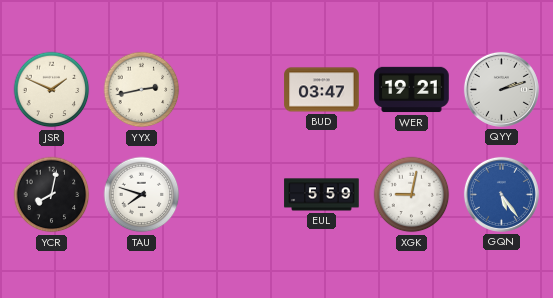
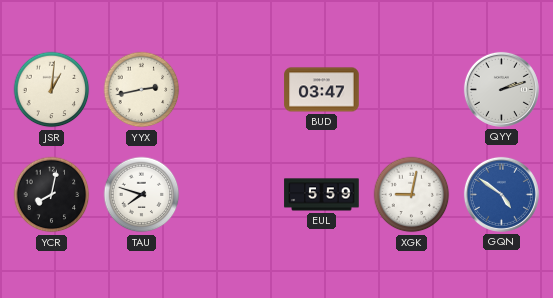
JSR: 1:49 -> 1:01
WER: 19:21 -> none
GQN: 5:24 -> 4:51
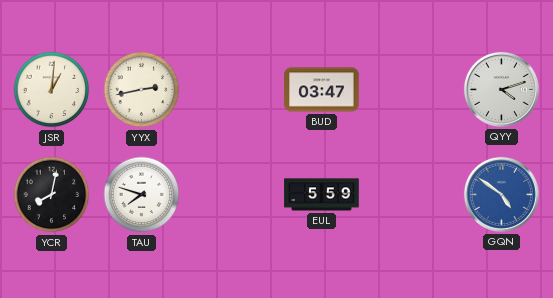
QYY: 2:12 -> 4:12
XGK: 9:02 -> none
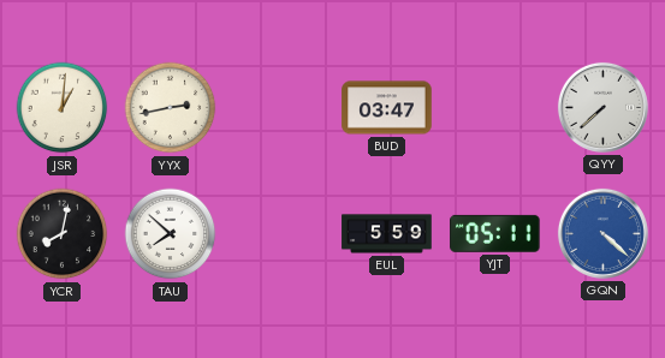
QYY: 4:12 -> 7:38
TAU: 7:48 -> 7:52
YJT: none -> 05:11
GQN: 4:51 -> 4:22
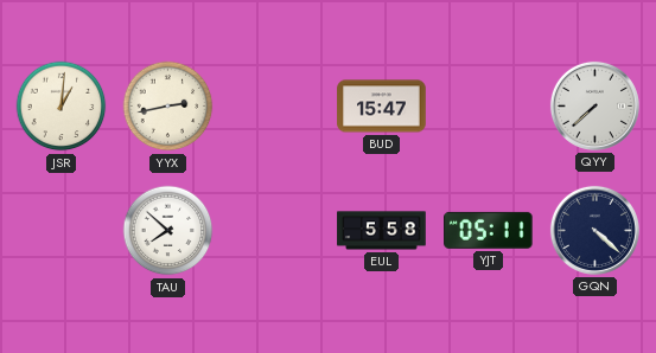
BUD: 03:47 -> 15:47
YCR: 8:02 -> none
EUL: 5:59 -> 5:58
GQN dial: blue -> navy
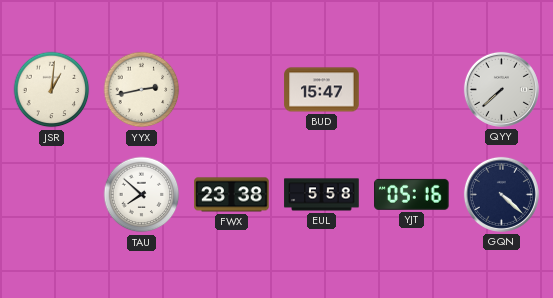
FWX: none -> 23:38
YJT: 05:11 -> 05:16
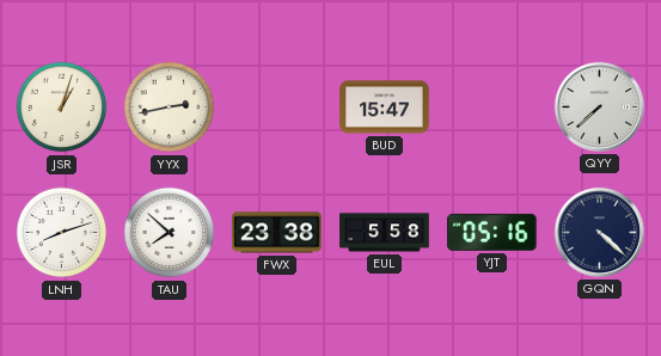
JSR: 1:01 -> 1:03
LNH: none -> 8:12
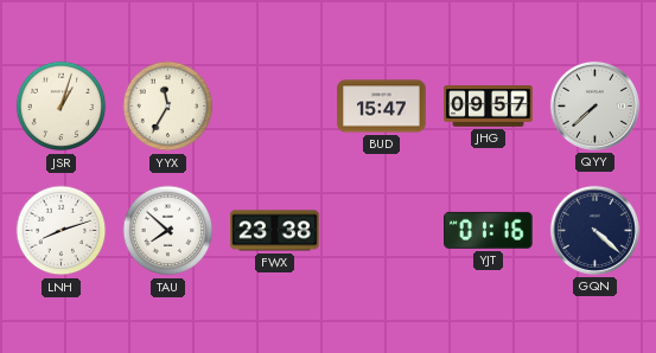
YYX: 2:43 -> 11:35
JHG: none -> 09:57
EUL: 5:58 -> none
YJT: 05:16 -> 01:16
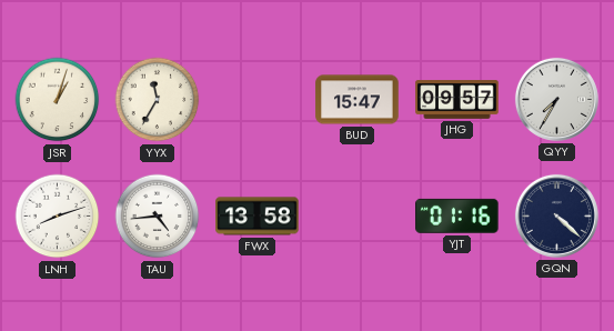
QYY: 7:38 -> 7:35
TAU: 7:52 -> 4:44
FWX: 23:38 -> 13:58
